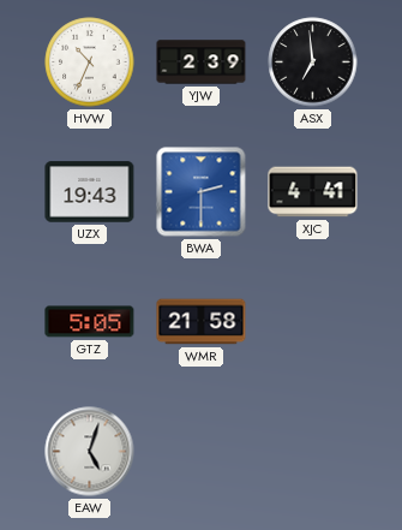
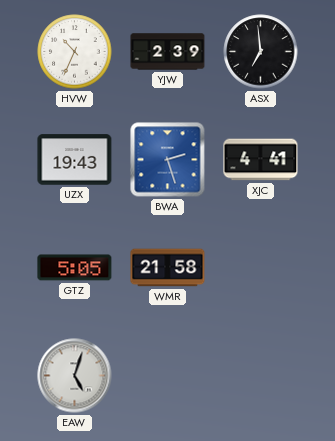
BWA: 2:30 -> 2:27
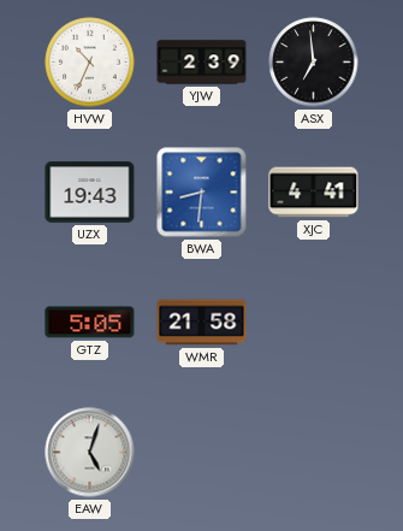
BWA: 2:27 -> 8:31
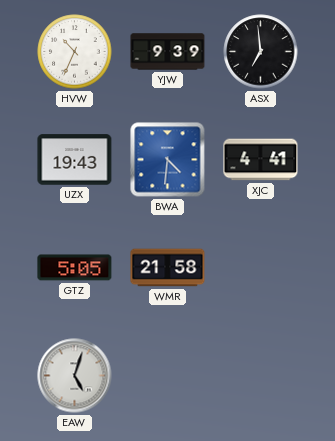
YJW: 2:39 -> 9:39
BWA: 8:31 -> 4:31
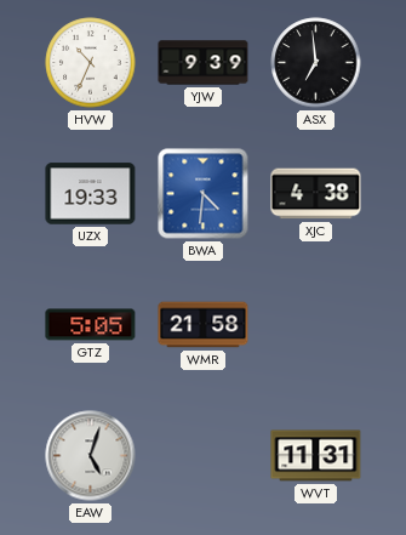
UZX: 19:43 -> 19:33
XJC: 4:41 -> 4:38
WVT: none -> 11:31
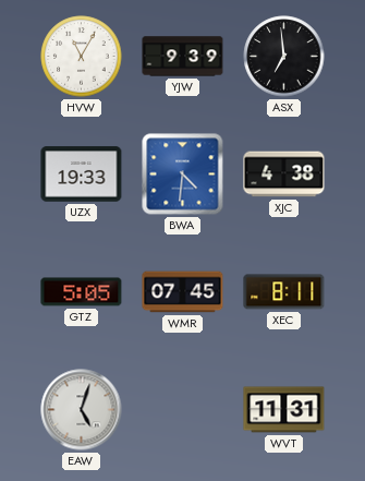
HVW: 10:34 -> 11:05
WMR: 21:58 -> 07:45
XEC: none -> 8:11
